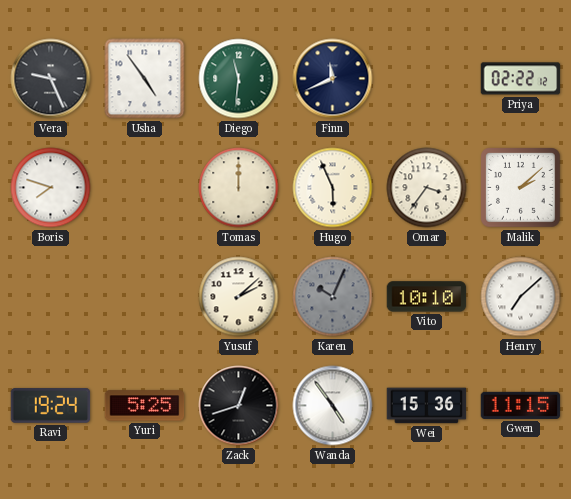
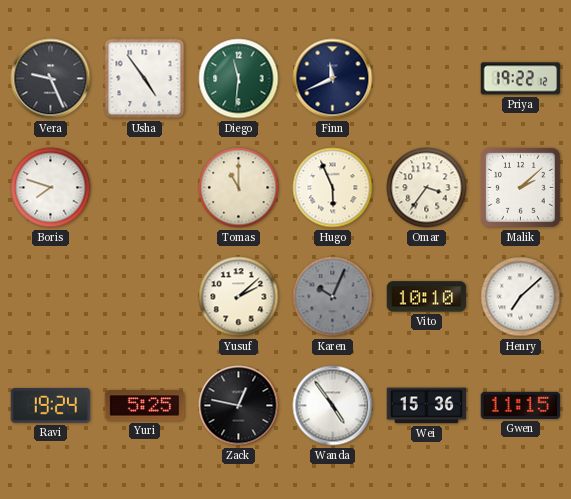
Priya: 02:22 -> 19:22
Tomas: 12:00 -> 11:00
Zack: 12:42 -> 12:47
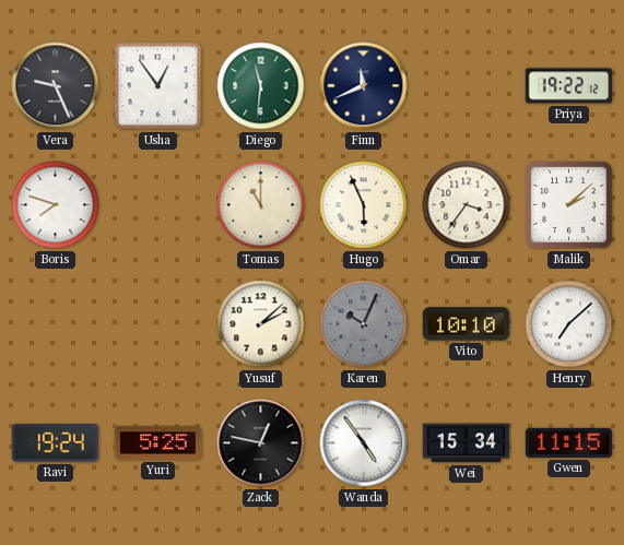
Usha: 4:54 -> 12:54
Wei: 15:36 -> 15:34
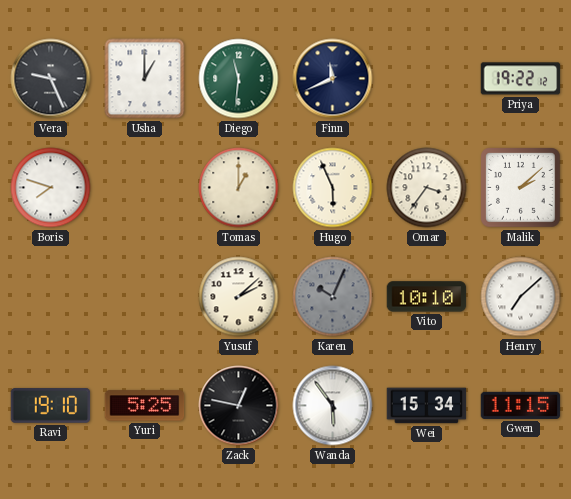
Usha: 12:54 -> 1:00
Tomas: 11:00 -> 1:00
Ravi: 19:24 -> 19:10
Wanda: 4:54 -> 5:54
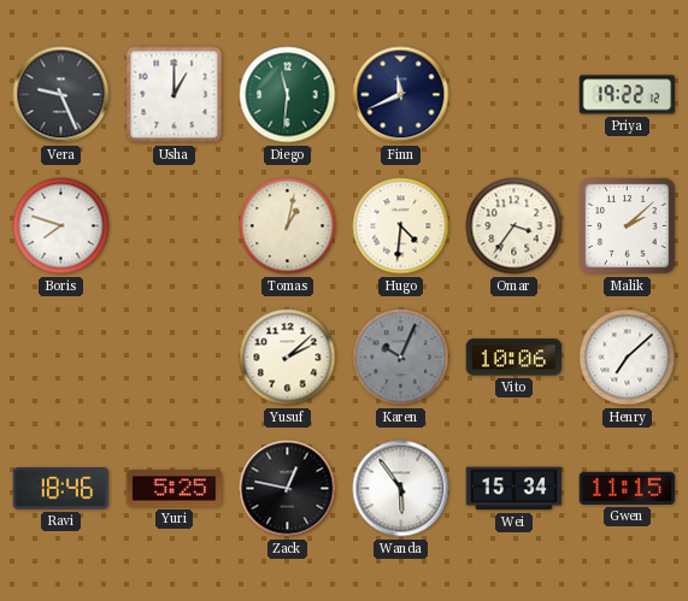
Tomas: 1:00 -> 1:02
Hugo: 5:56 -> 4:31
Vito: 10:10 -> 10:06
Ravi: 19:10 -> 18:46
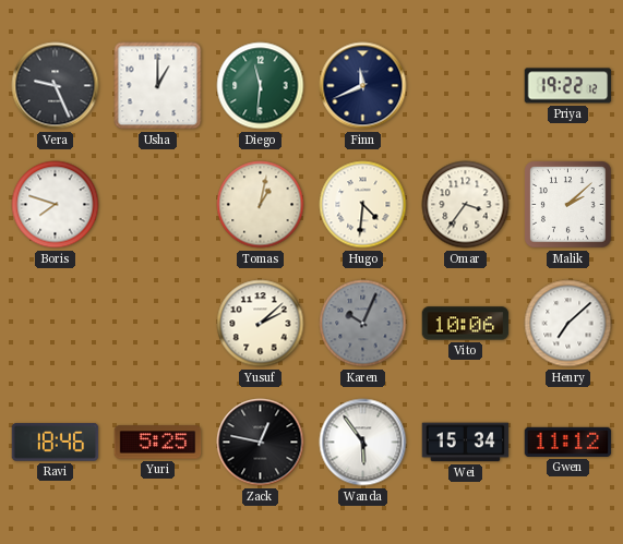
Gwen: 11:15 -> 11:12
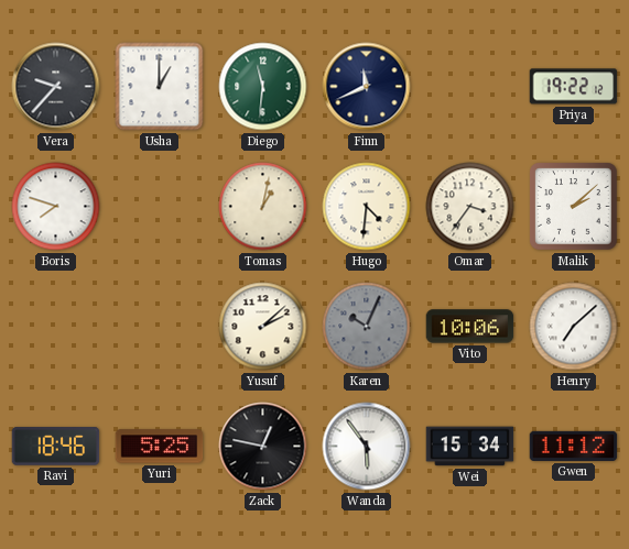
Vera: 9:26 -> 9:37
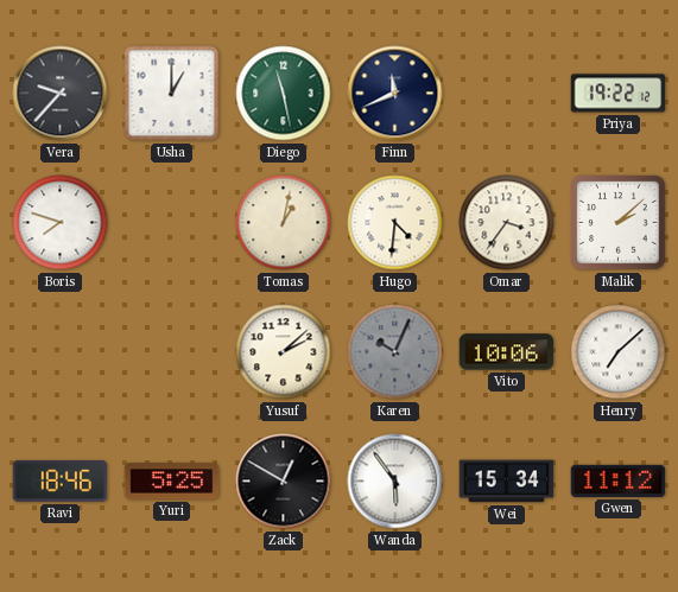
Diego: 11:31 -> 11:28
Zack: 12:47 -> 12:50
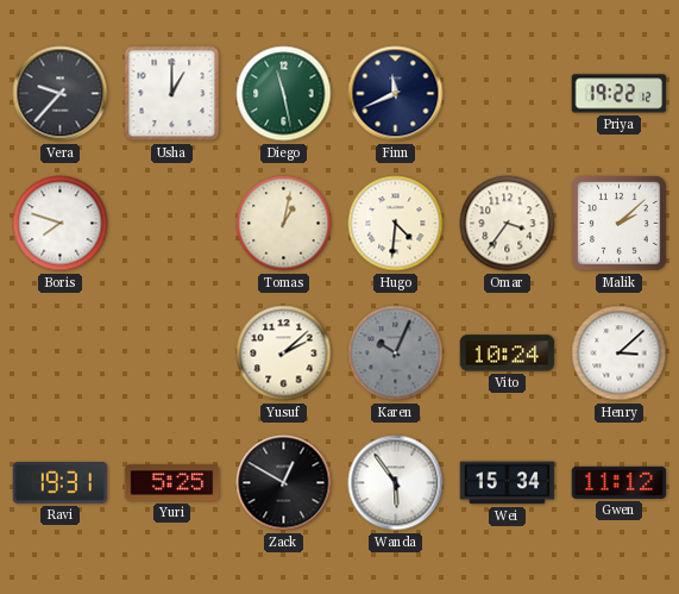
Vito: 10:06 -> 10:24
Henry: 7:08 -> 3:08
Ravi: 18:46 -> 19:31
